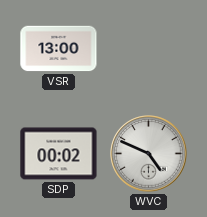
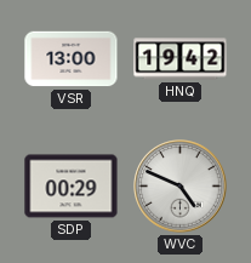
HNQ: none -> 19:42
SDP: 00:02 -> 00:29
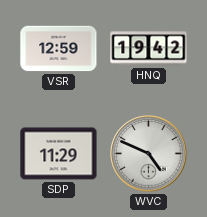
VSR: 13:00 -> 12:59
SDP: 00:29 -> 11:29
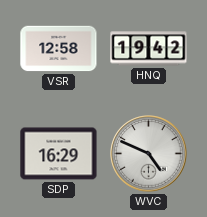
VSR: 12:59 -> 12:58
SDP: 11:29 -> 16:29
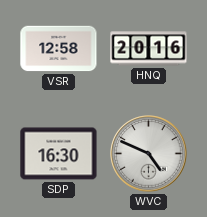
HNQ: 19:42 -> 20:16
SDP: 16:29 -> 16:30
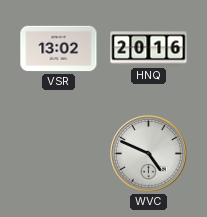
VSR: 12:58 -> 13:02
SDP: 16:30 -> none
